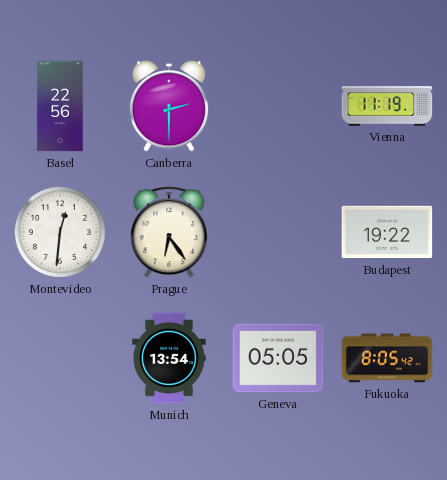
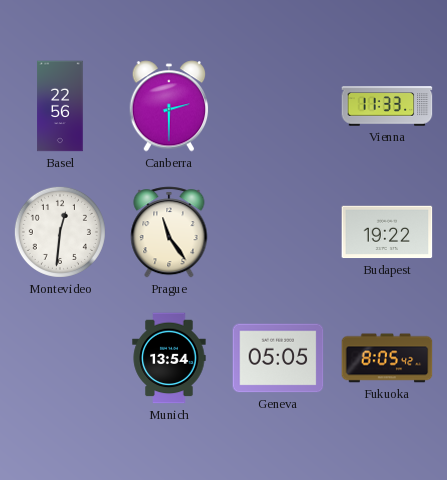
Vienna: 11:19 -> 11:33
Prague: 6:24 -> 11:24
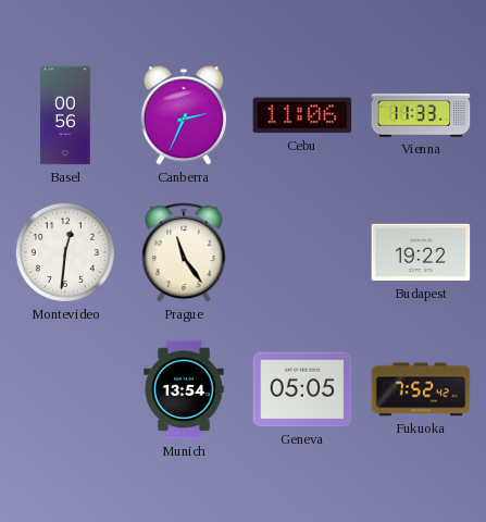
Basel: 22:56 -> 00:56
Canberra: 2:30 -> 2:34
Cebu: none -> 11:06
Fukuoka: 8:05 -> 7:52
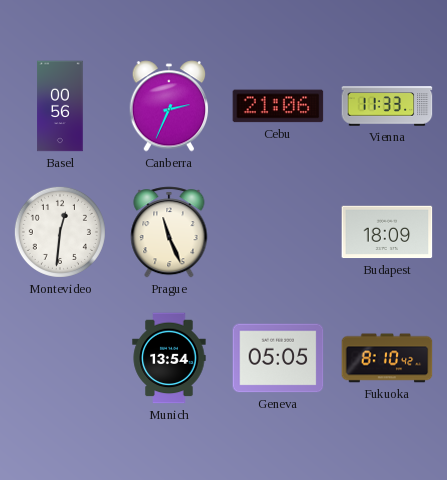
Cebu: 11:06 -> 21:06
Prague: 11:24 -> 11:26
Budapest: 19:22 -> 18:09
Fukuoka: 7:52 -> 8:10
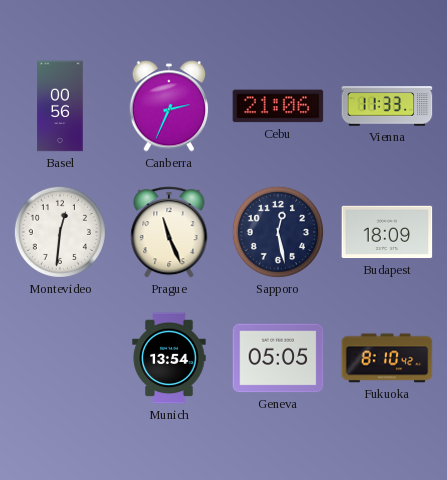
Sapporo: none -> 12:28
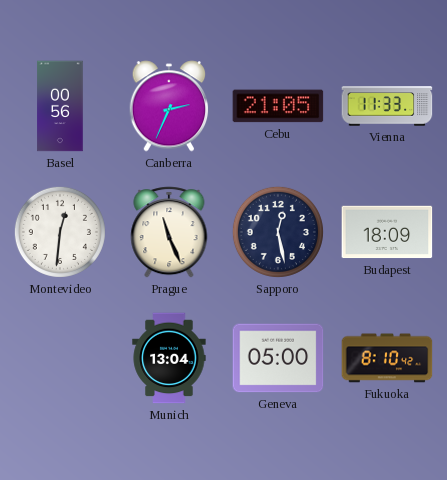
Cebu: 21:06 -> 21:05
Munich: 13:54 -> 13:04
Geneva: 05:05 -> 05:00
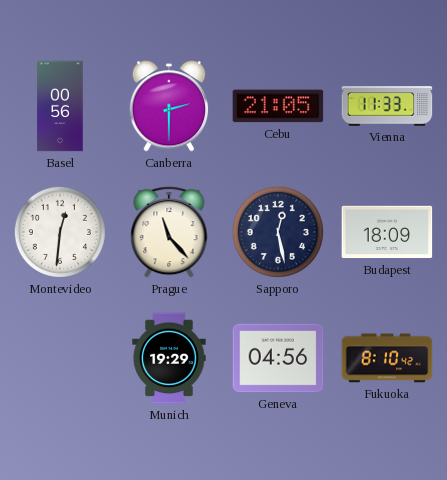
Canberra: 2:34 -> 2:30
Prague: 11:26 -> 11:23
Munich: 13:04 -> 19:29
Geneva: 05:00 -> 04:56
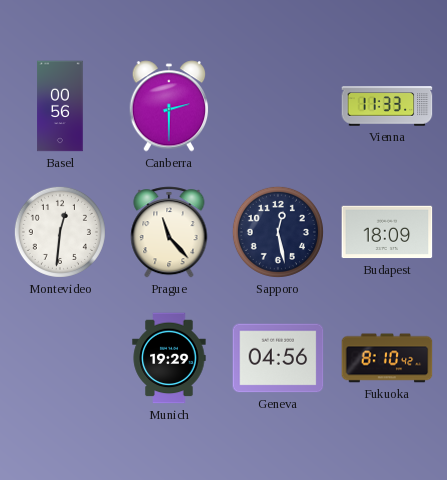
Cebu: 21:05 -> none
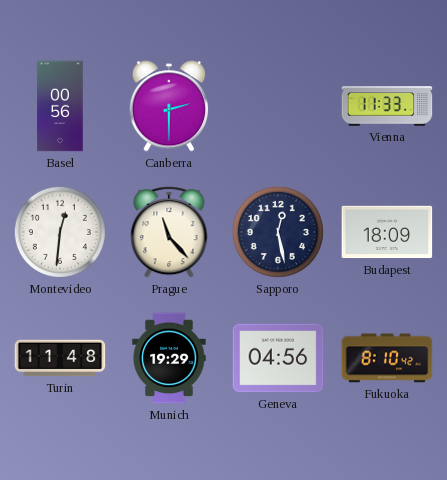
Turin: none -> 11:48
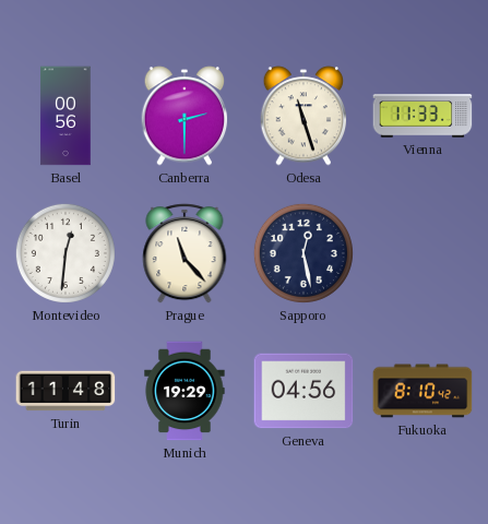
Odesa: none -> 11:27
Budapest: 18:09 -> none
